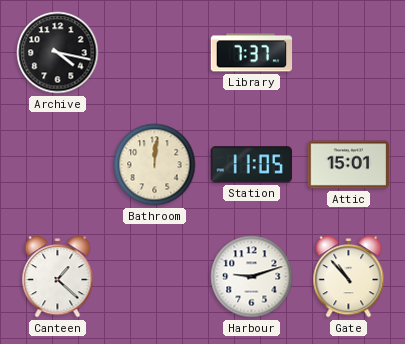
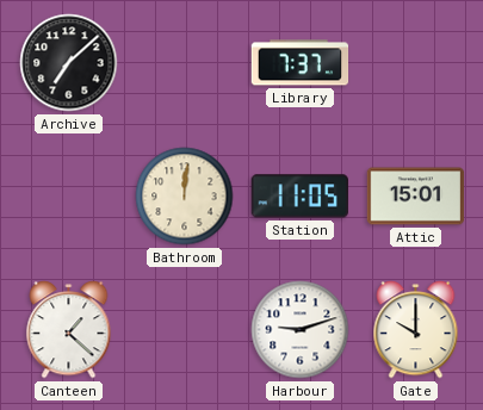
Archive: 4:17 -> 7:08
Gate: 10:53 -> 10:00
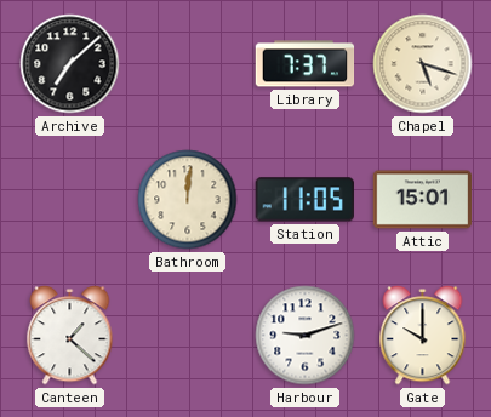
Chapel: none -> 5:18
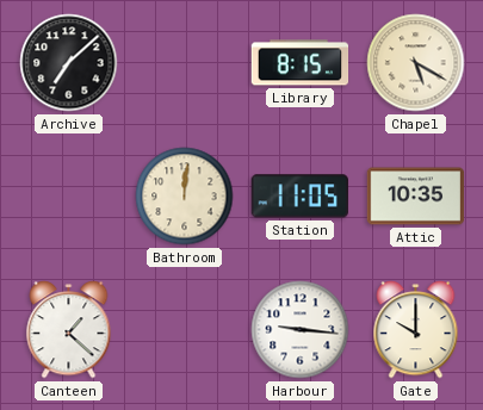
Library: 7:37 -> 8:15
Chapel: 5:18 -> 5:20
Attic: 15:01 -> 10:35
Harbour: 9:12 -> 9:16
